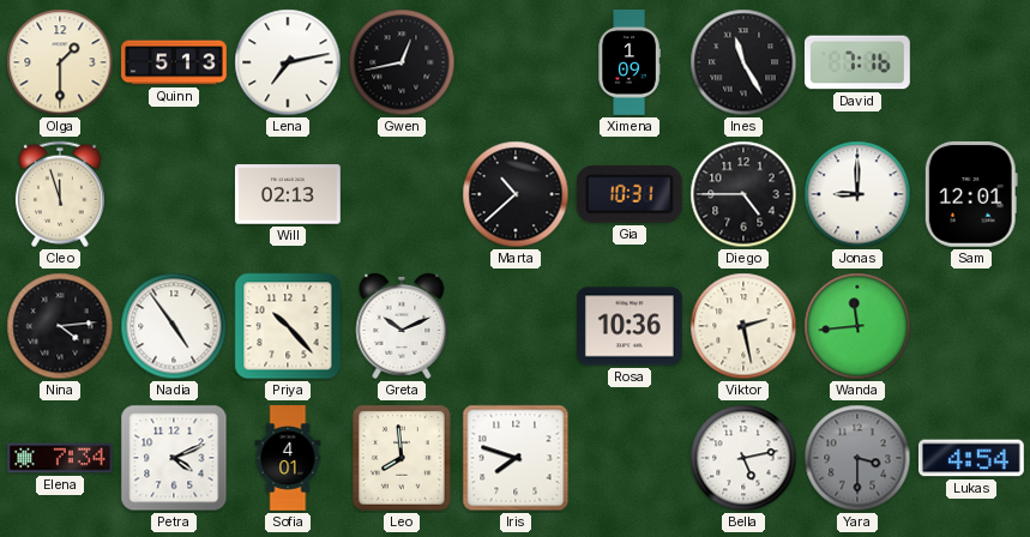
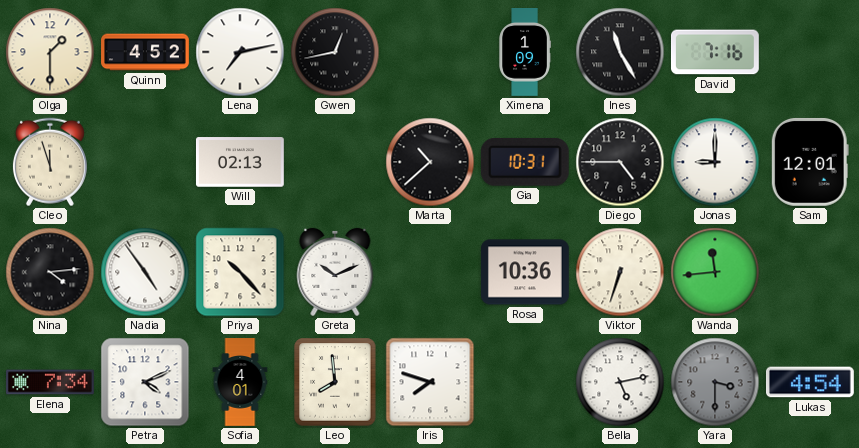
Quinn: 5:13 -> 4:52
Viktor: 2:28 -> 6:33
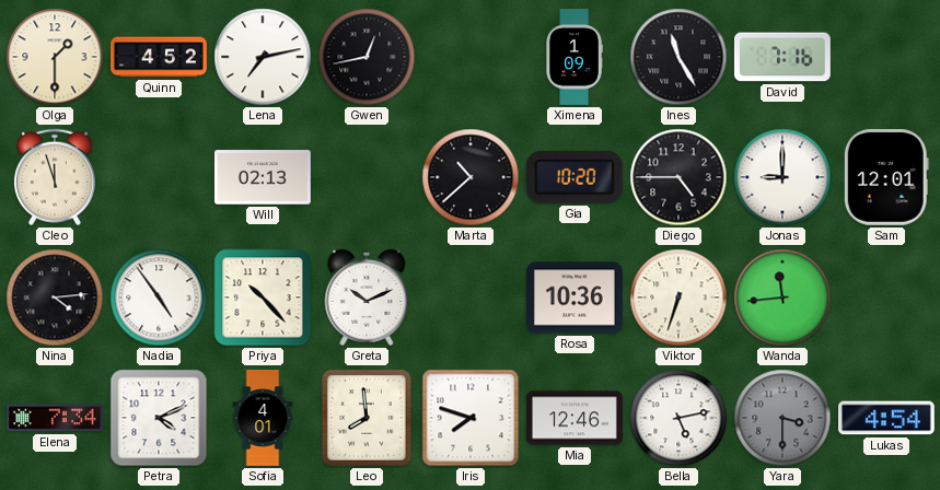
Gia: 10:31 -> 10:20
Mia: none -> 12:46
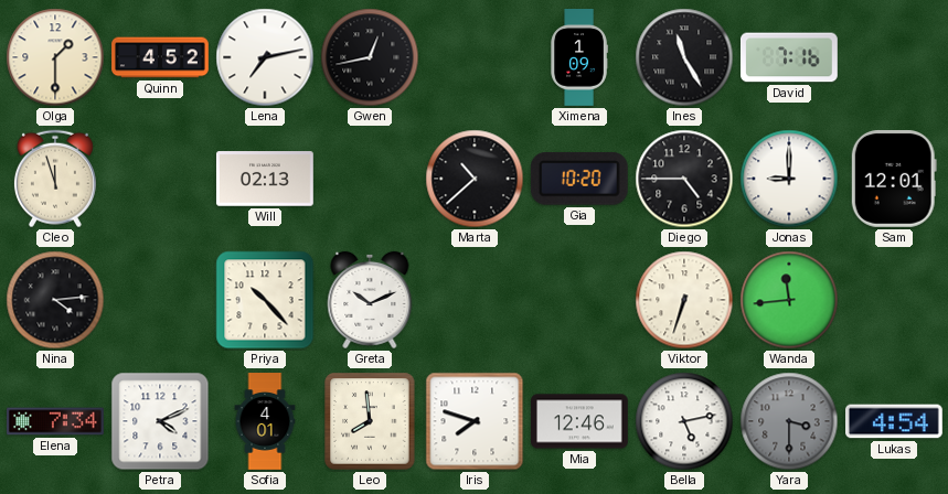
Nadia: 4:54 -> none
Rosa: 10:36 -> none
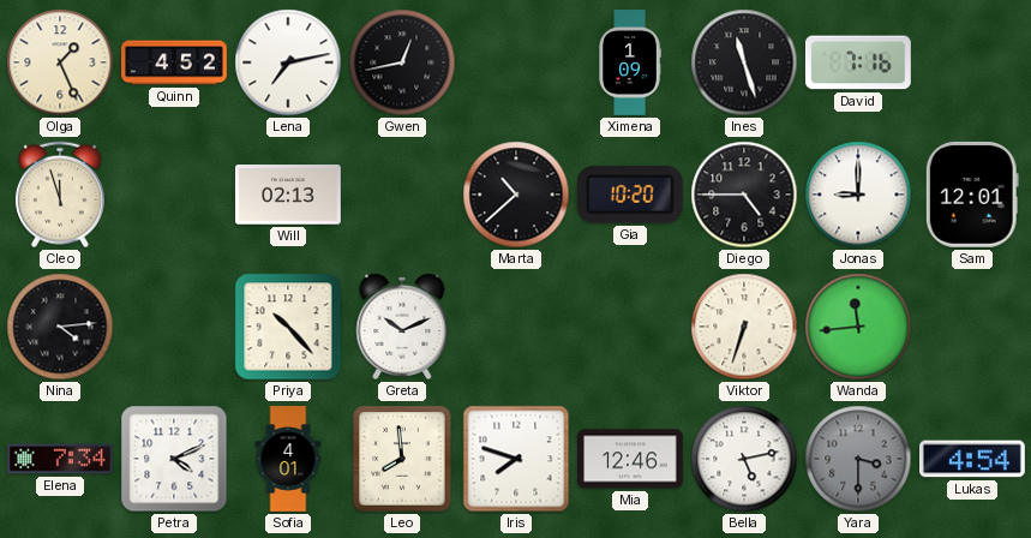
Olga: 1:30 -> 1:26
Ines: 11:25 -> 11:27
